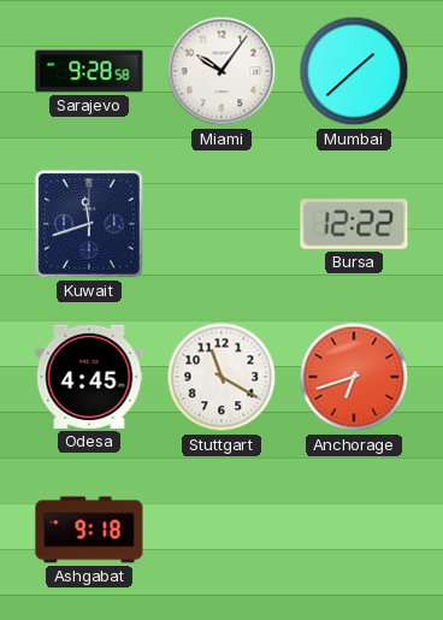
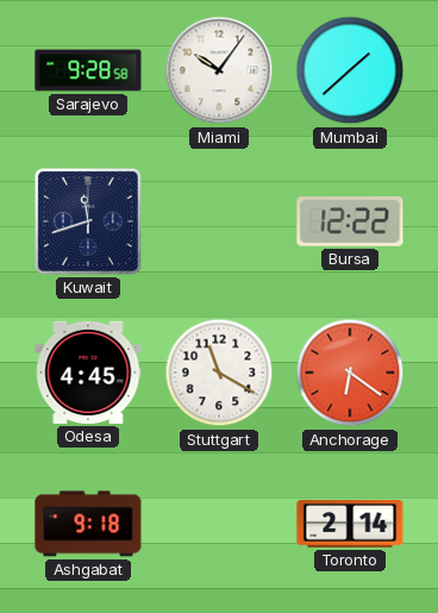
Anchorage: 6:42 -> 6:21
Toronto: none -> 2:14
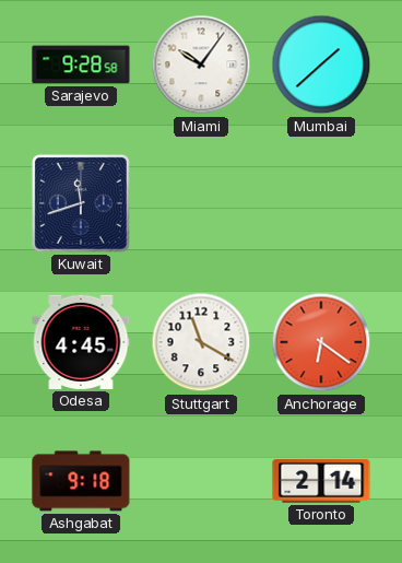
Bursa: 12:22 -> none
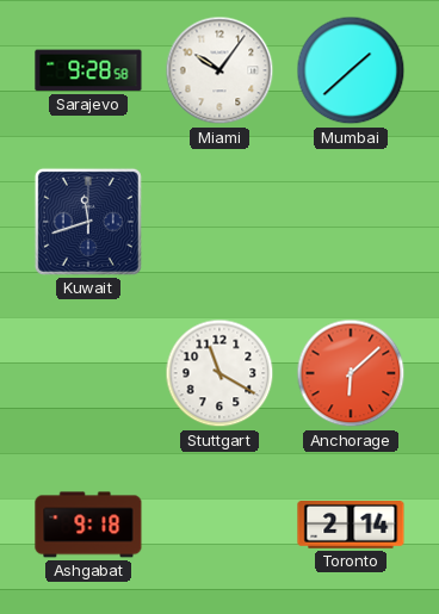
Odesa: 4:45 -> none
Anchorage: 6:21 -> 6:08
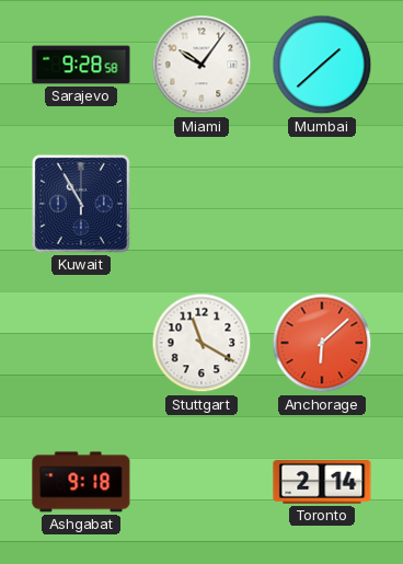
Kuwait: 11:42 -> 10:55
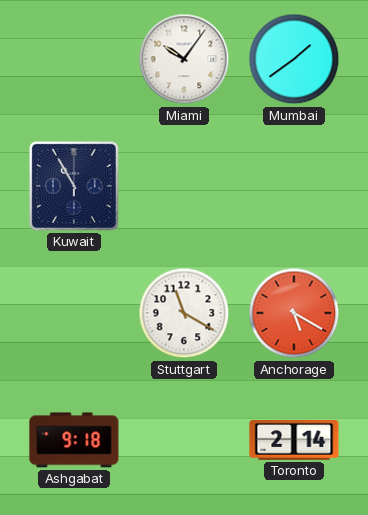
Sarajevo: 9:28 -> none
Mumbai: 1:38 -> 1:39
Anchorage: 6:08 -> 5:20
